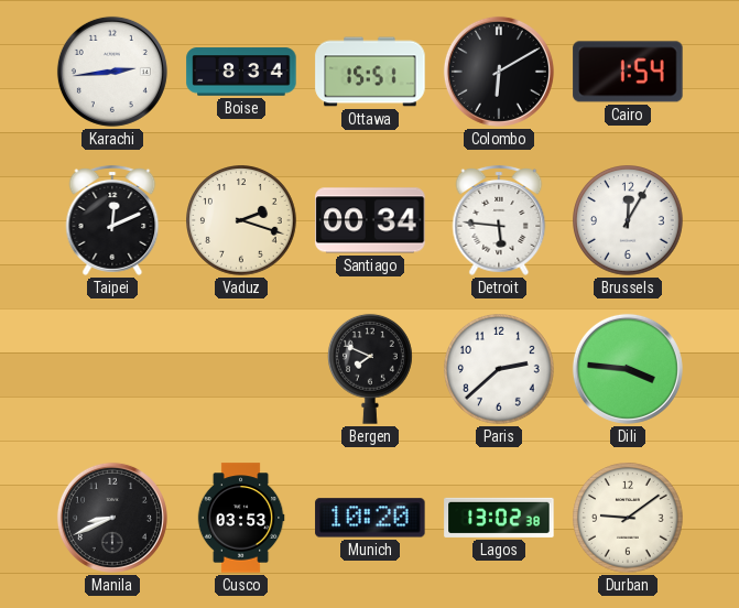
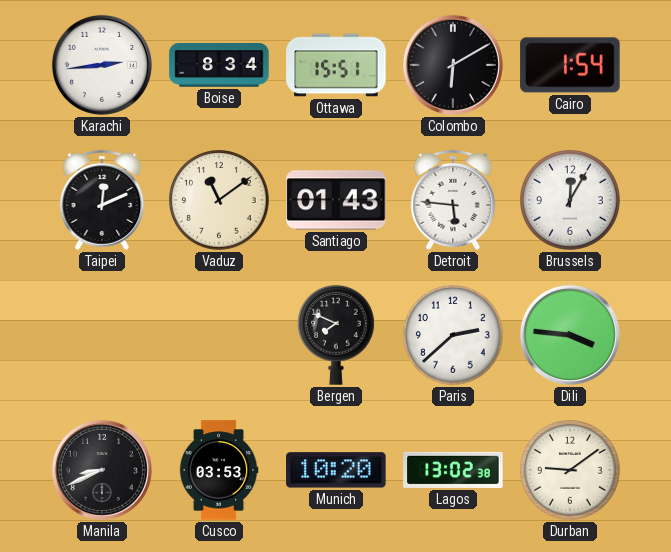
Vaduz: 2:18 -> 11:09
Santiago: 00:34 -> 01:43
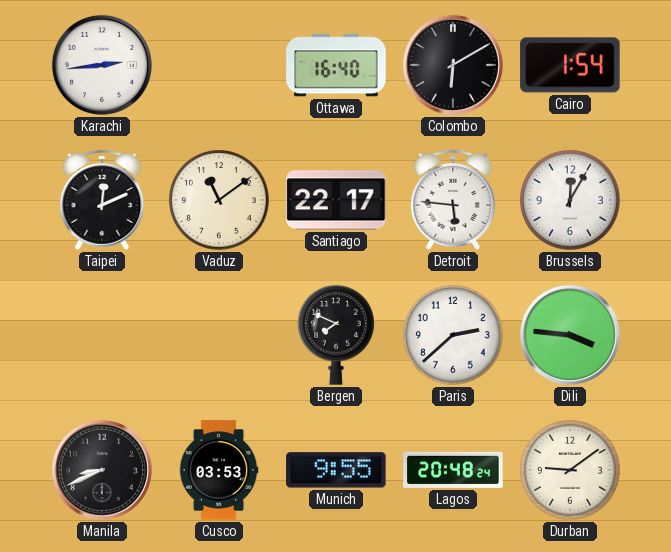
Boise: 8:34 -> none
Ottawa: 15:51 -> 16:40
Santiago: 01:43 -> 22:17
Munich: 10:20 -> 9:55
Lagos: 13:02 -> 20:48
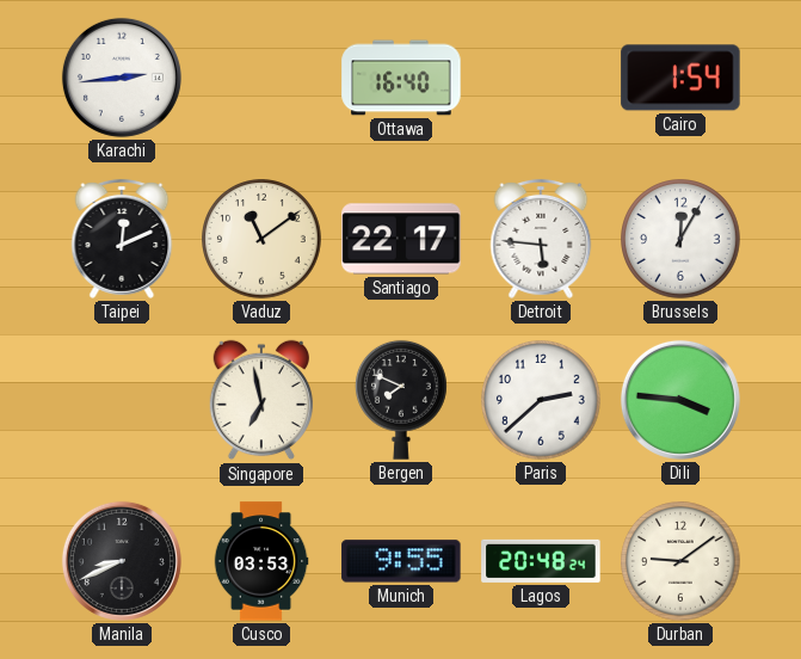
Colombo: 6:10 -> none
Singapore: none -> 6:58
